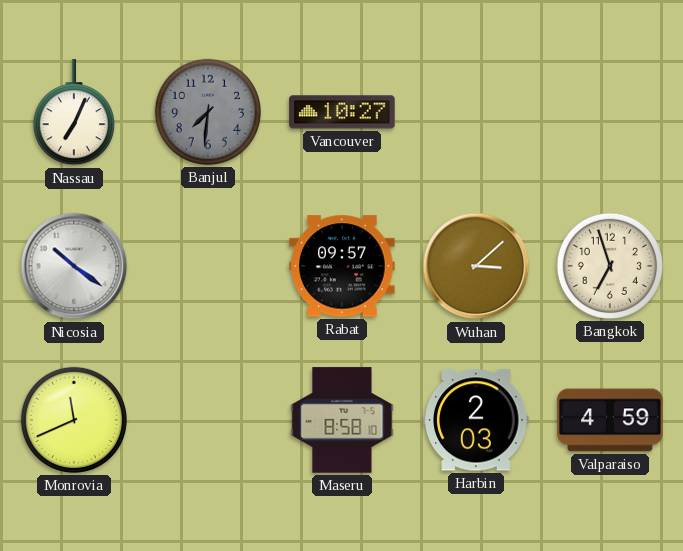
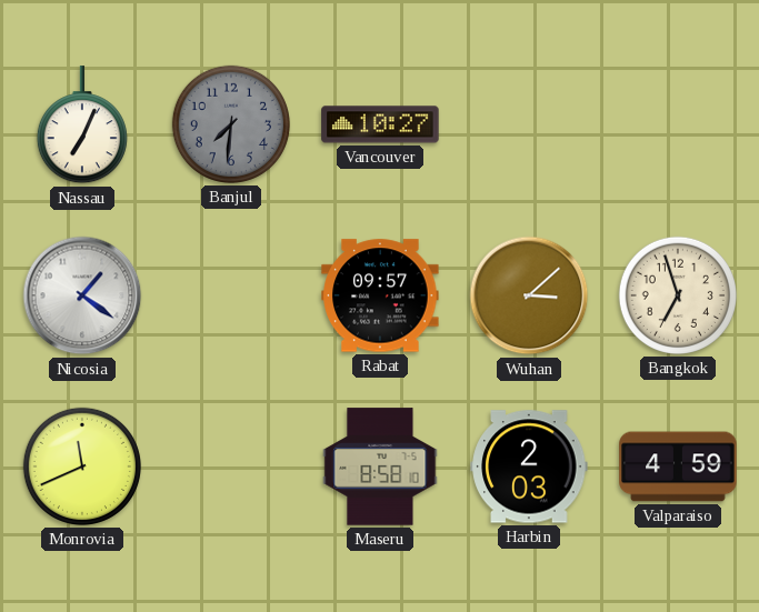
Nicosia: 10:21 -> 1:21
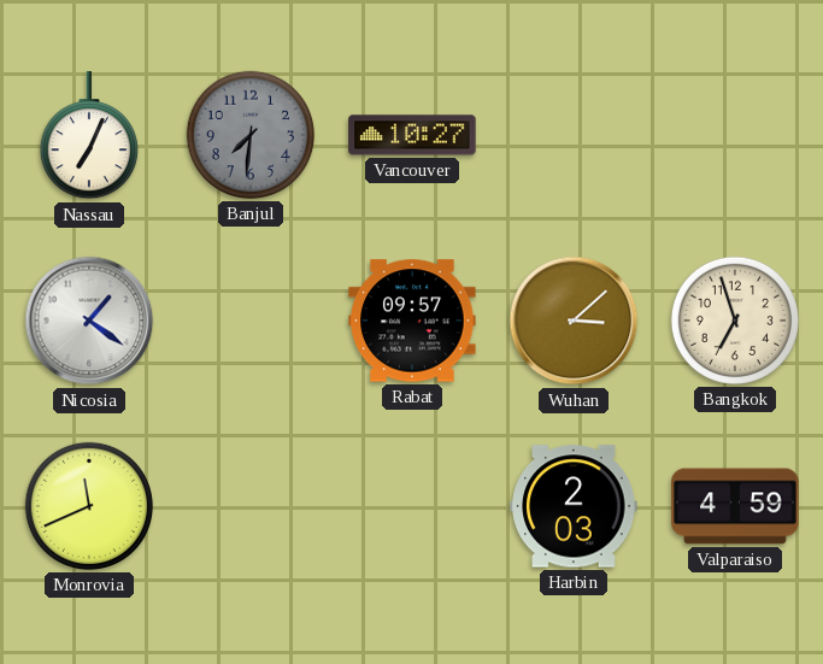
Maseru: 8:58 -> none
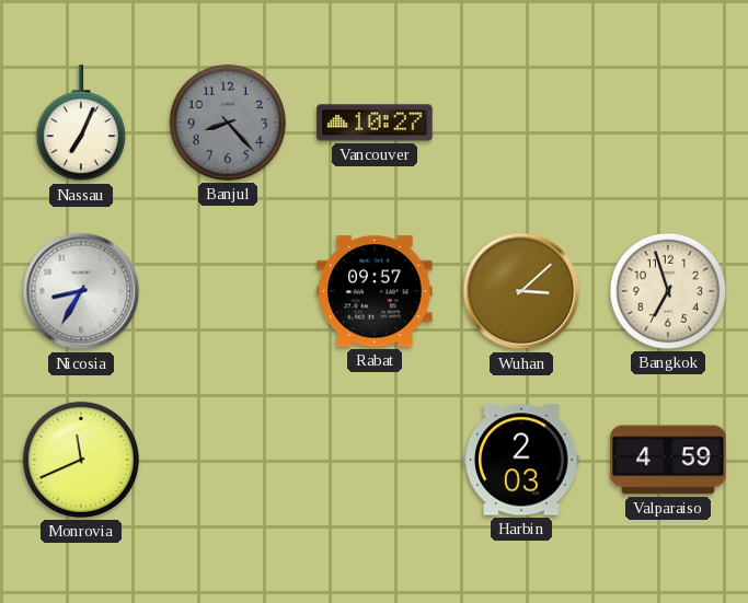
Banjul: 7:31 -> 8:23
Nicosia: 1:21 -> 8:35
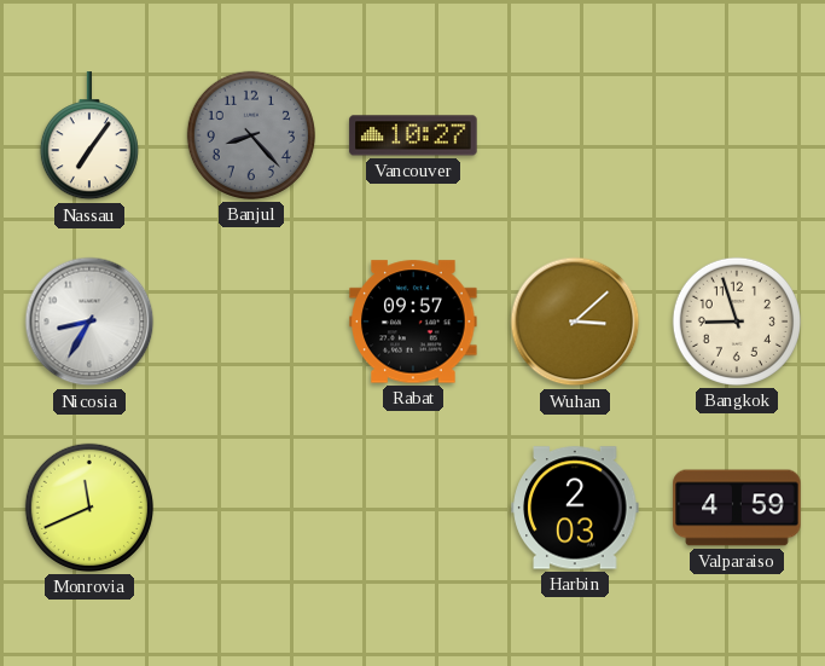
Nassau: 7:04 -> 7:06
Bangkok: 6:57 -> 8:57
